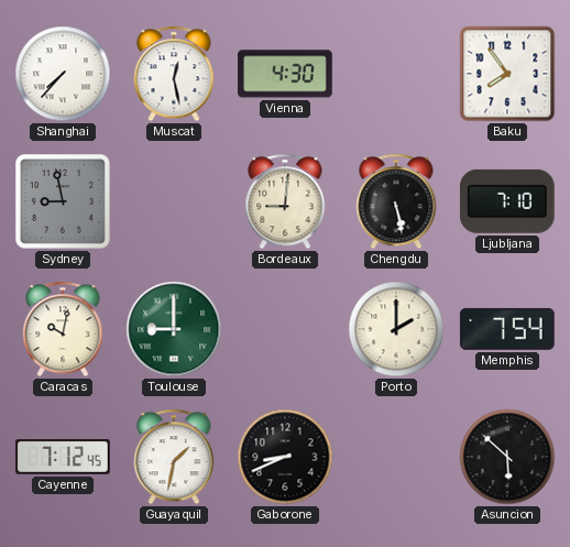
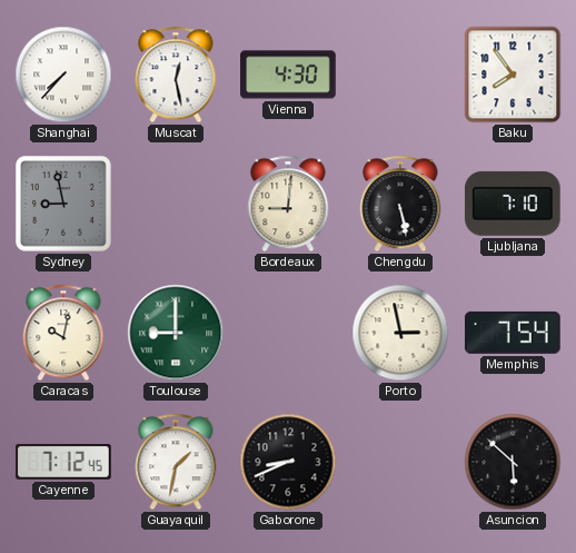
Porto: 2:00 -> 2:58
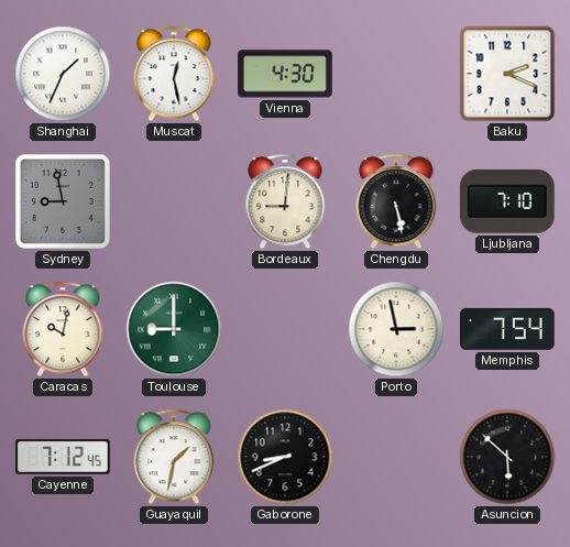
Shanghai: 7:37 -> 1:34
Baku: 7:54 -> 2:19
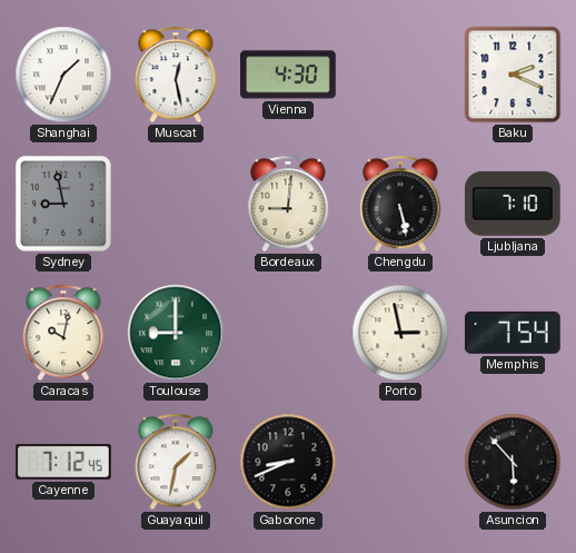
Asuncion: 5:52 -> 5:53
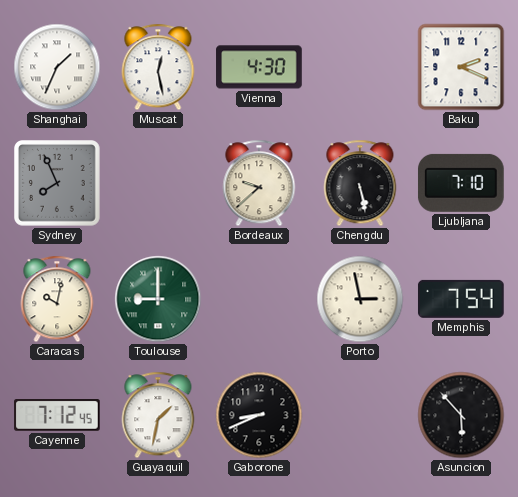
Sydney: 8:58 -> 7:56
Bordeaux: 9:01 -> 9:38
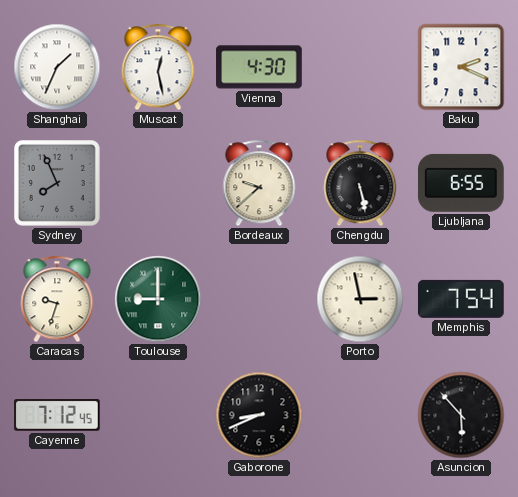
Ljubljana: 7:10 -> 6:55
Caracas: 10:02 -> 9:33
Guayaquil: 1:32 -> none
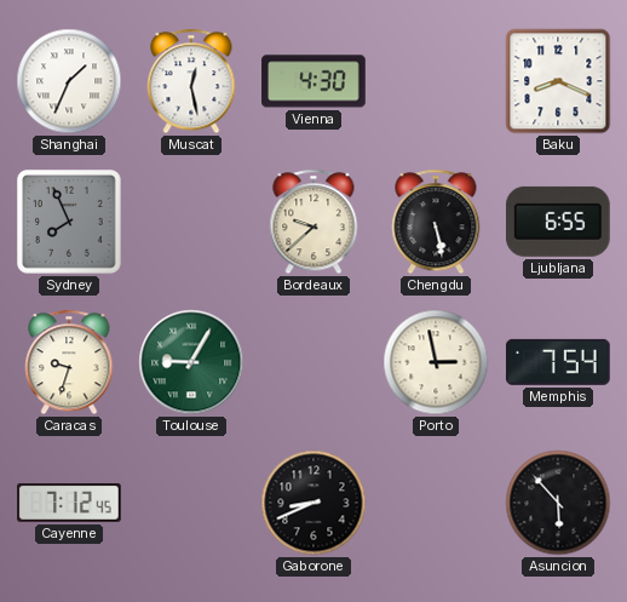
Baku: 2:19 -> 8:19
Toulouse: 9:00 -> 9:05
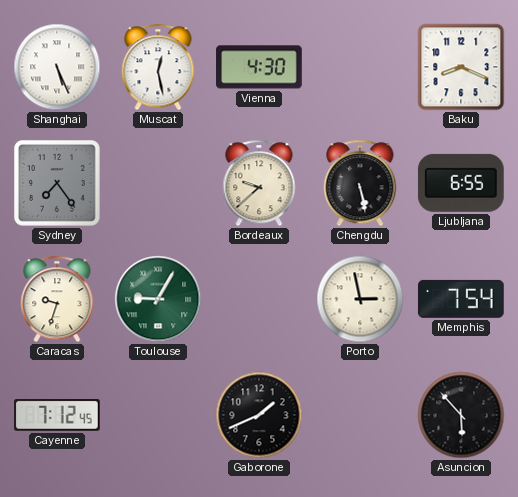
Shanghai: 1:34 -> 5:26
Sydney: 7:56 -> 7:24
Gaborone: 8:41 -> 1:41
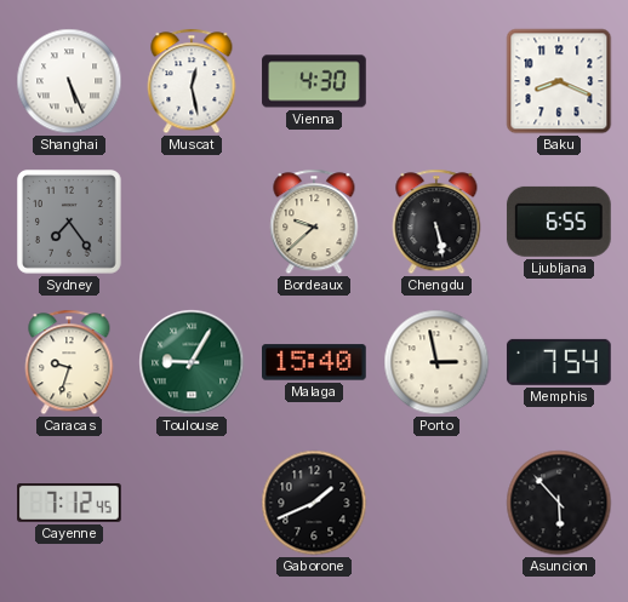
Malaga: none -> 15:40
